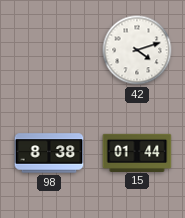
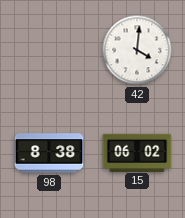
42: 4:12 -> 4:01
15: 01:44 -> 06:02
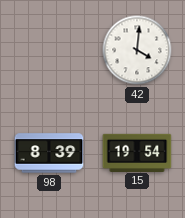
98: 8:38 -> 8:39
15: 06:02 -> 19:54
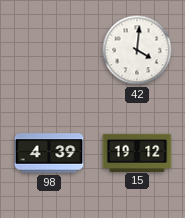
98: 8:39 -> 4:39
15: 19:54 -> 19:12
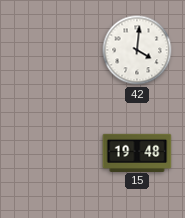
98: 4:39 -> none
15: 19:12 -> 19:48
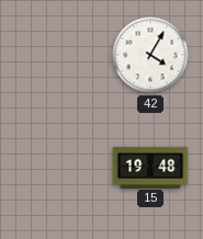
42: 4:01 -> 4:05
